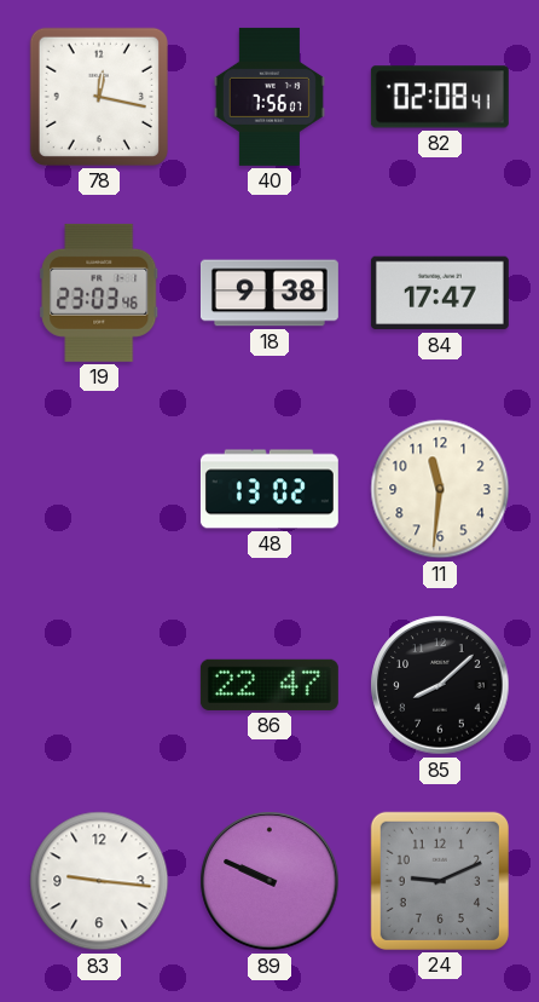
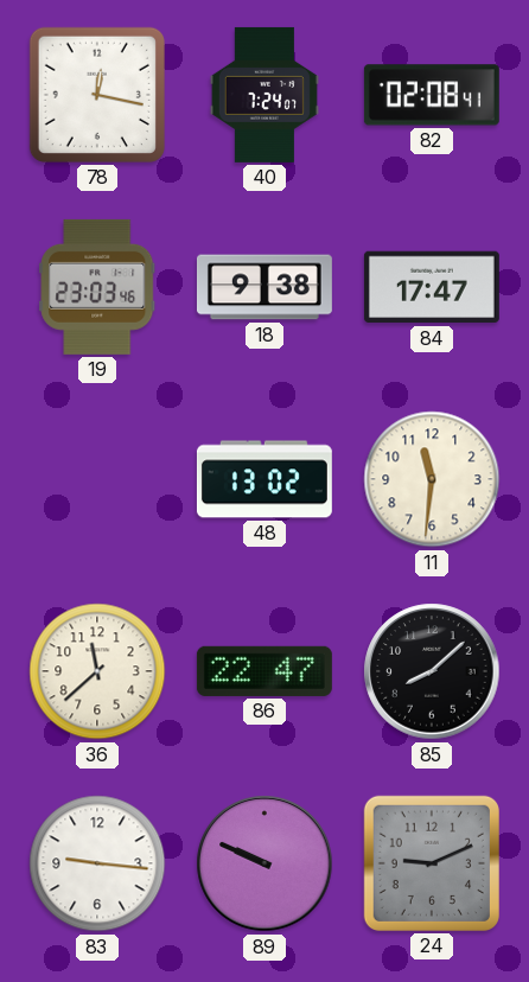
40: 7:56 -> 7:24
36: none -> 11:38
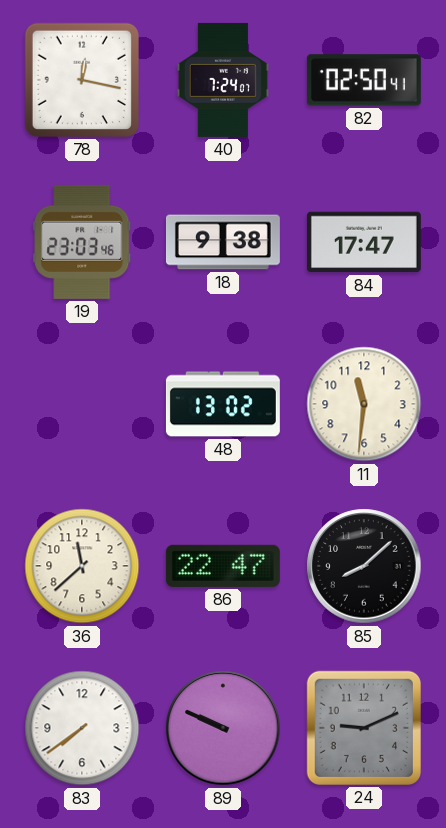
82: 02:08 -> 02:50
83: 9:16 -> 7:39
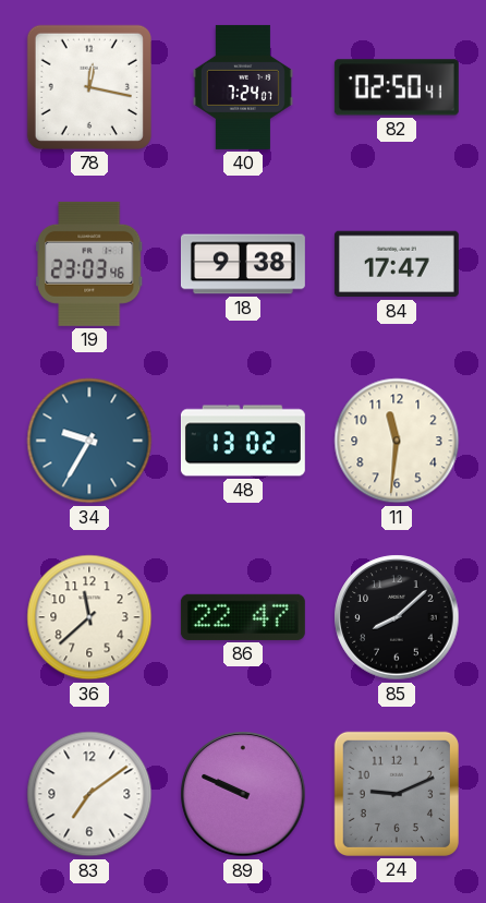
34: none -> 9:35
83: 7:39 -> 7:09
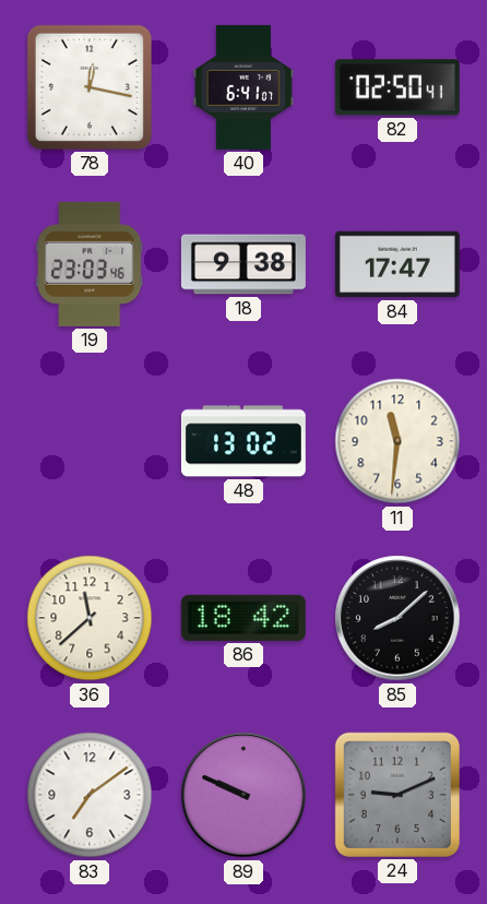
40: 7:24 -> 6:41
34: 9:35 -> none
86: 22:47 -> 18:42
